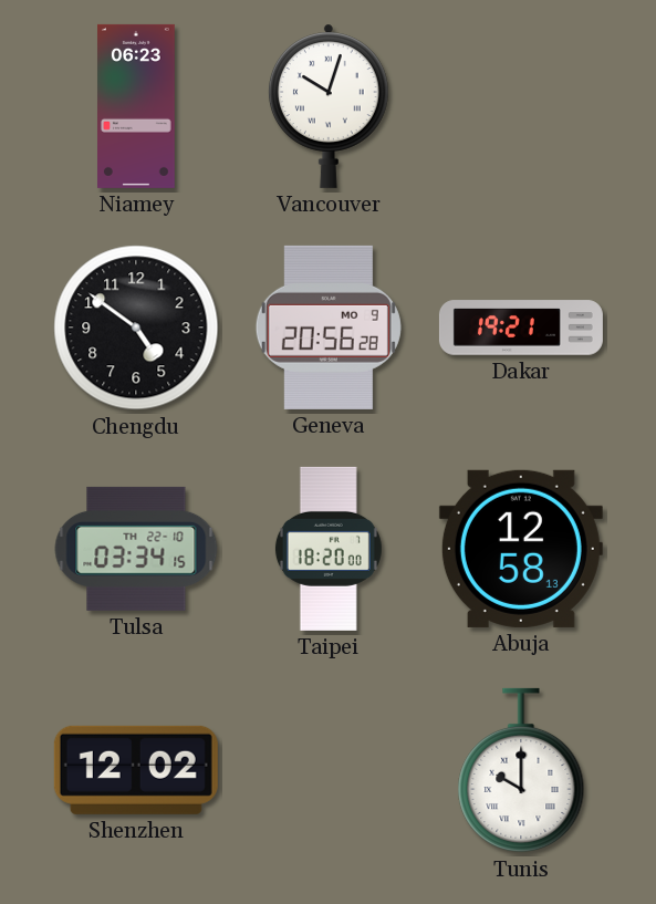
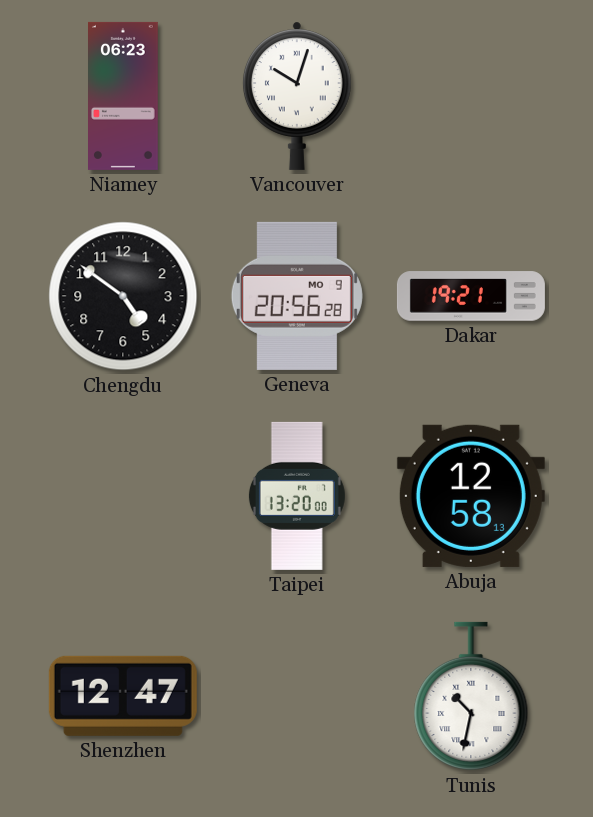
Tulsa: 03:34 -> none
Taipei: 18:20 -> 13:20
Shenzhen: 12:02 -> 12:47
Tunis: 10:00 -> 10:32
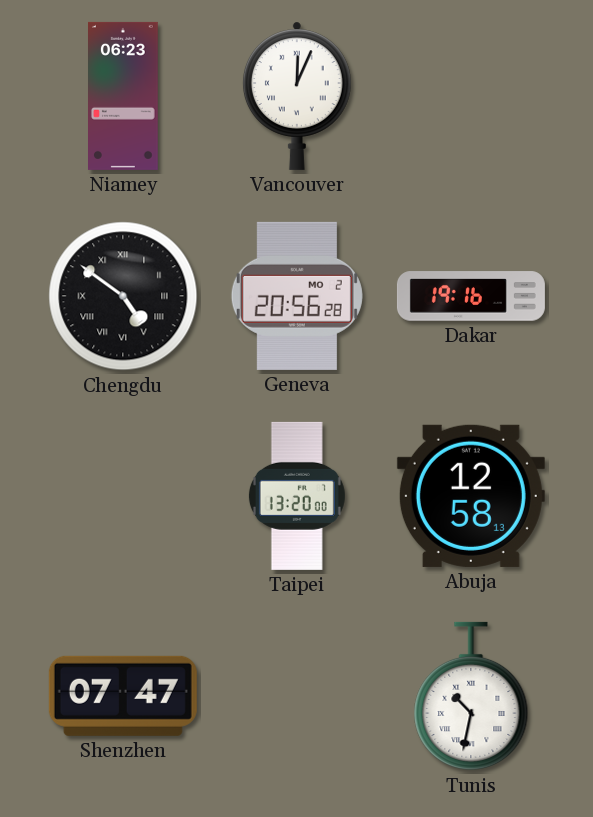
Vancouver: 10:03 -> 12:04
Chengdu numerals: Arabic -> Roman
Geneva date: MO 9 -> MO 2
Dakar: 19:21 -> 19:16
Shenzhen: 12:47 -> 07:47
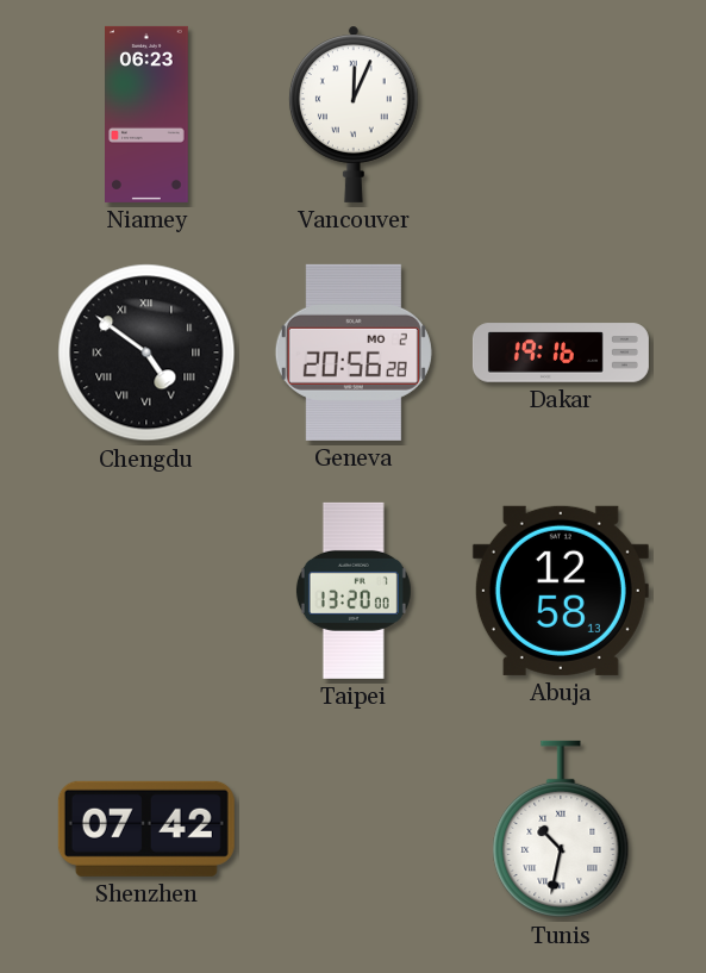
Shenzhen: 07:47 -> 07:42
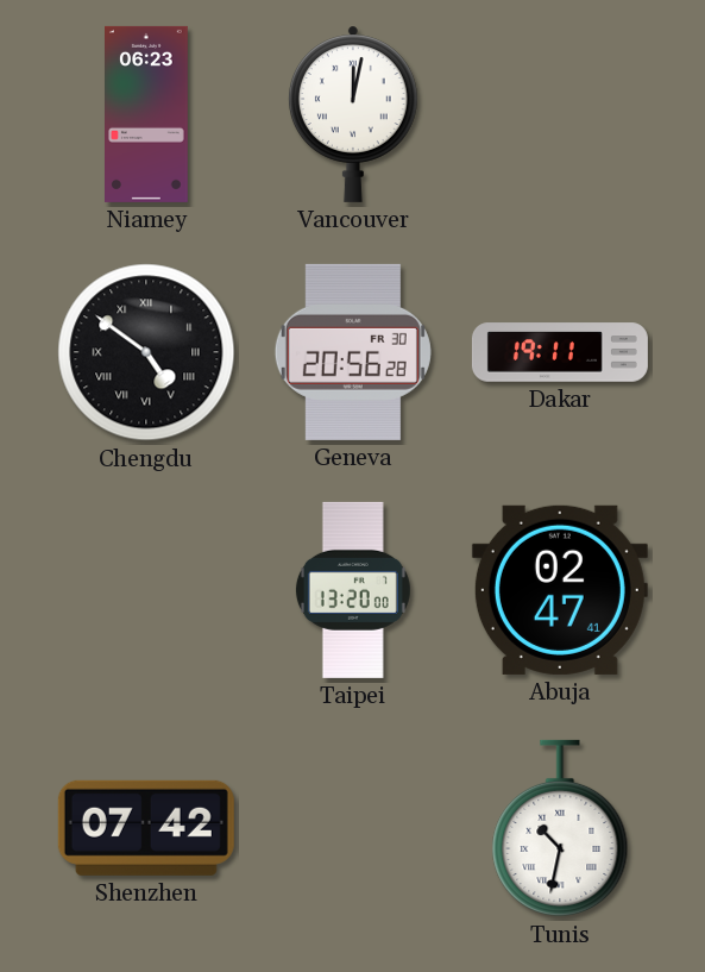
Vancouver: 12:04 -> 12:02
Geneva date: MO 2 -> FR 30
Dakar: 19:16 -> 19:11
Abuja: 12:58 -> 02:47
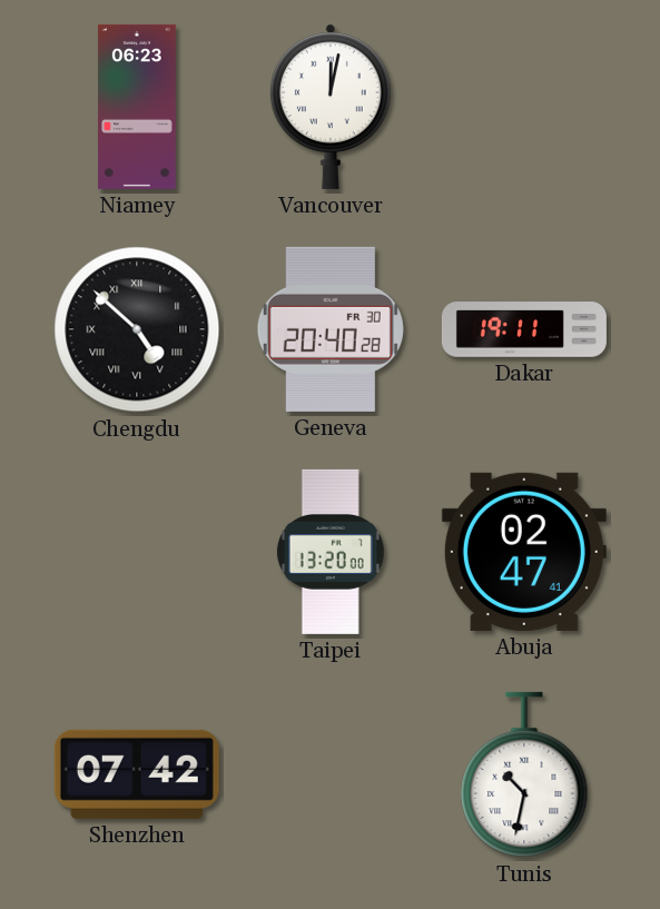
Chengdu: 4:51 -> 4:52
Geneva: 20:56 -> 20:40
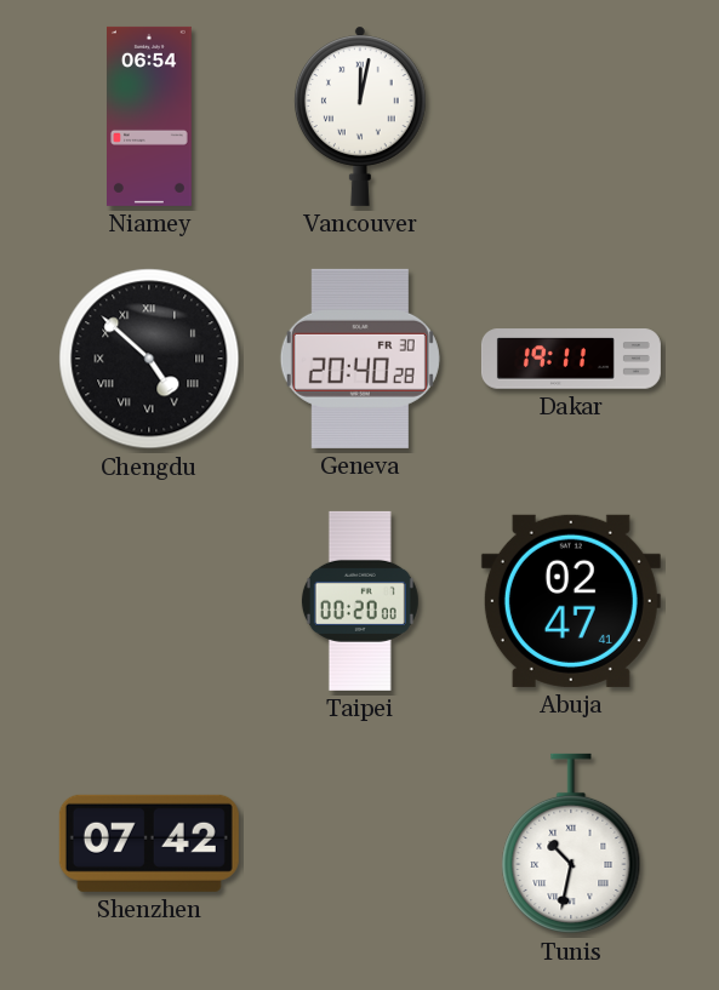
Niamey: 06:23 -> 06:54
Taipei: 13:20 -> 00:20
